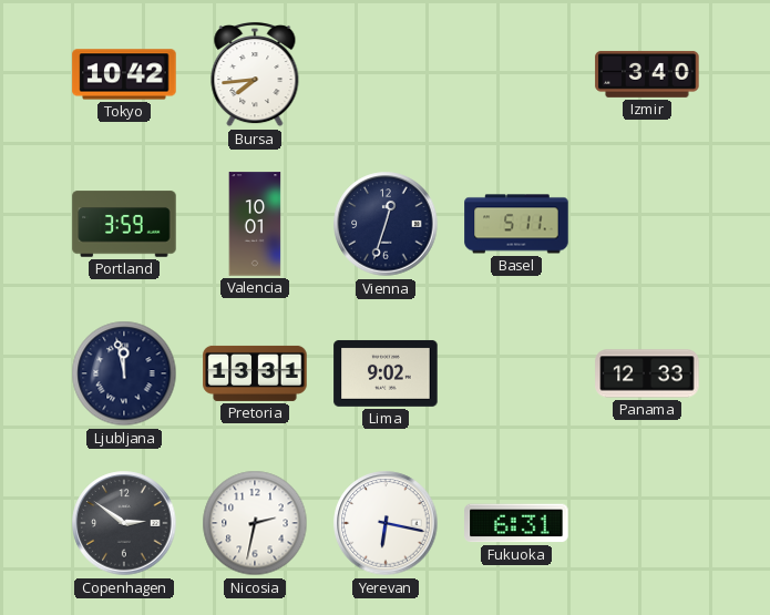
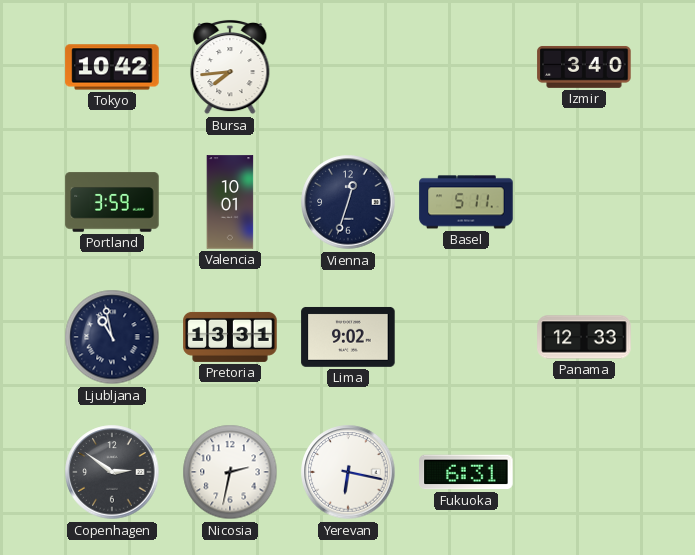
Ljubljana: 11:58 -> 10:58
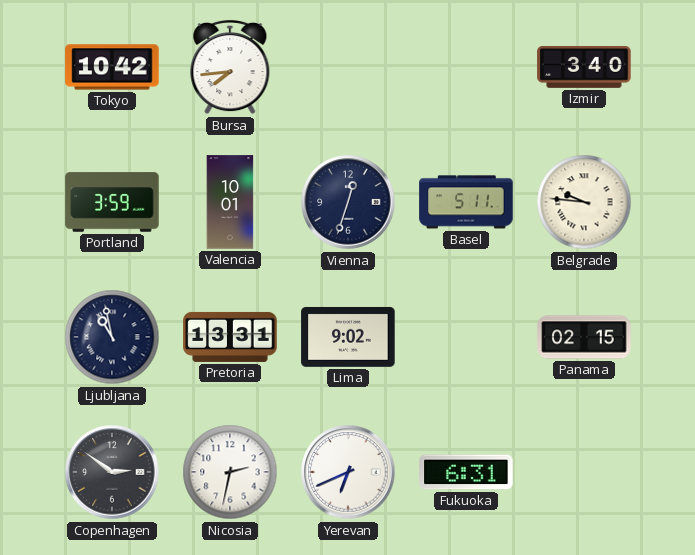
Belgrade: none -> 9:46
Panama: 12:33 -> 02:15
Yerevan: 6:17 -> 6:41
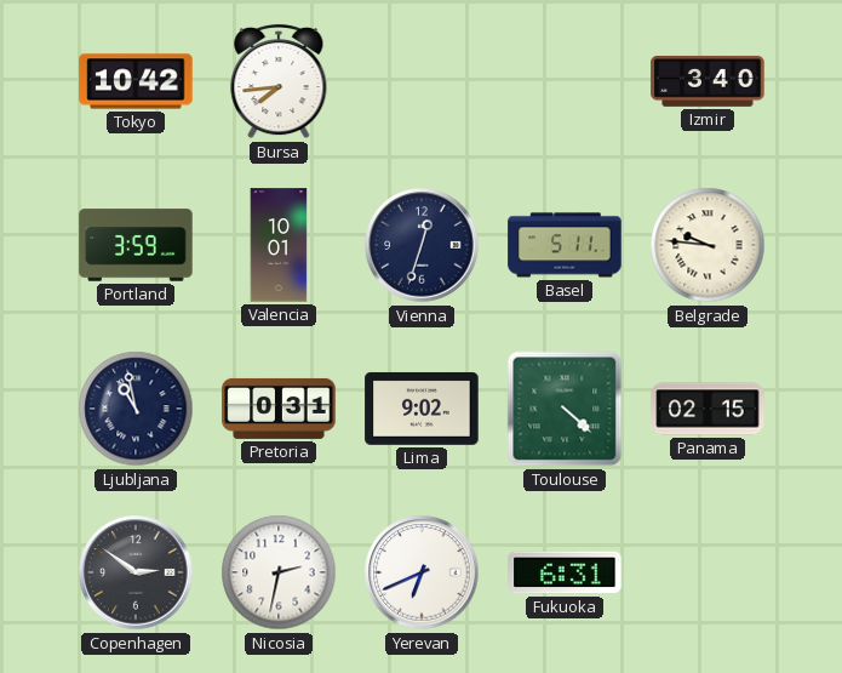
Pretoria: 13:31 -> 0:31
Toulouse: none -> 4:22
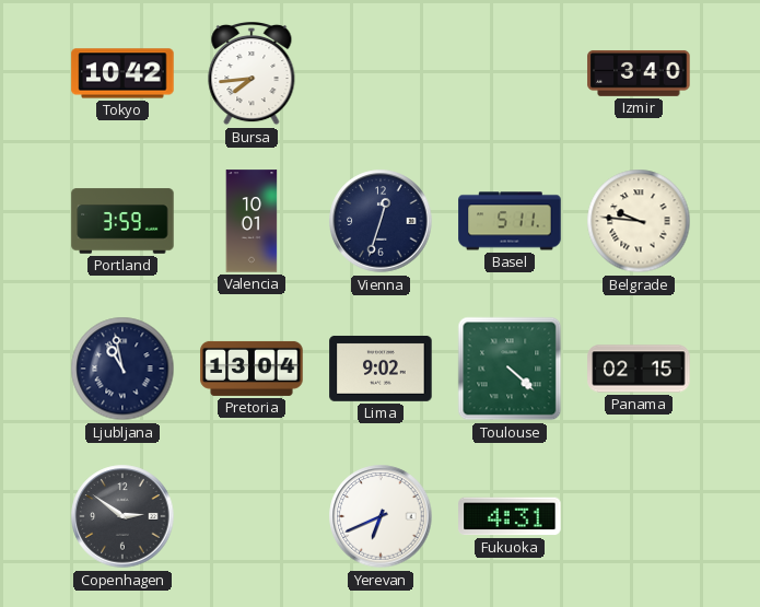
Pretoria: 0:31 -> 13:04
Nicosia: 2:32 -> none
Fukuoka: 6:31 -> 4:31
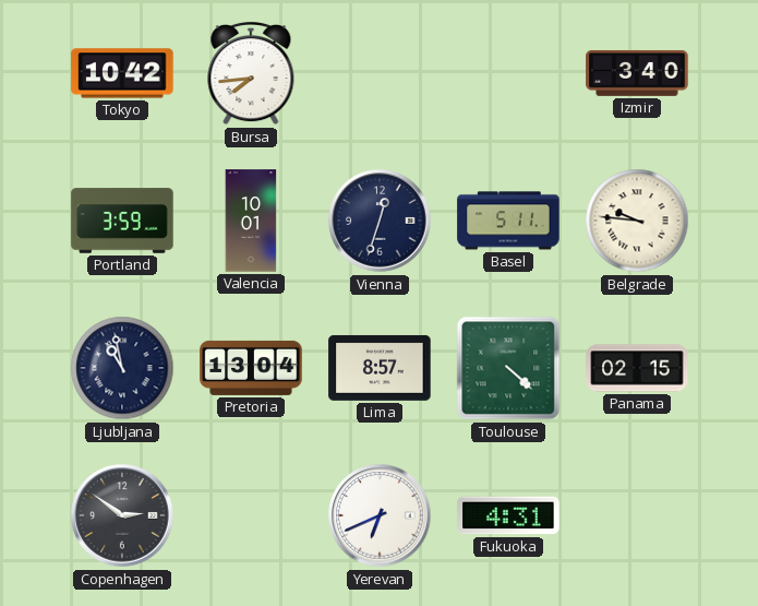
Lima: 9:02 -> 8:57
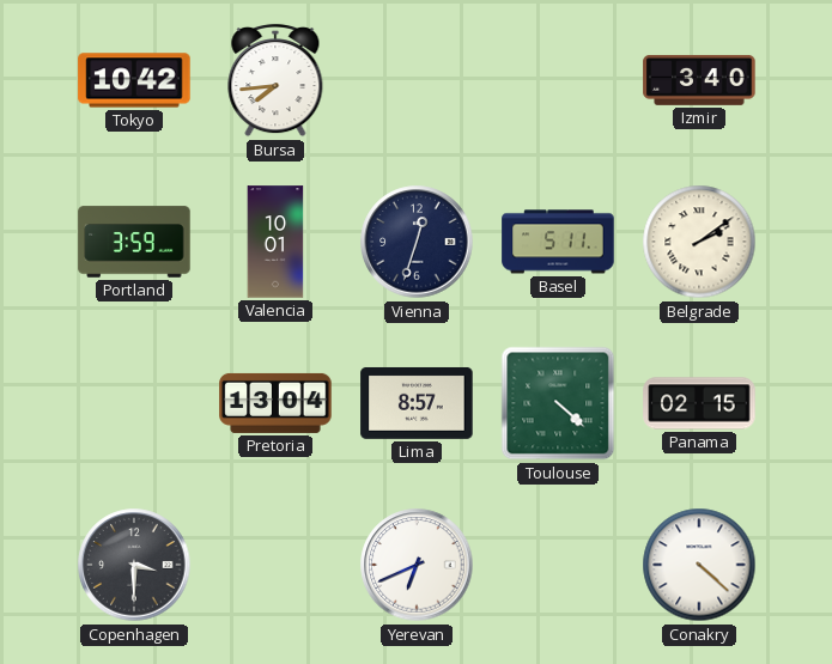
Belgrade: 9:46 -> 2:09
Ljubljana: 10:58 -> none
Copenhagen: 2:51 -> 3:30
Fukuoka: 4:31 -> none
Conakry: none -> 4:22
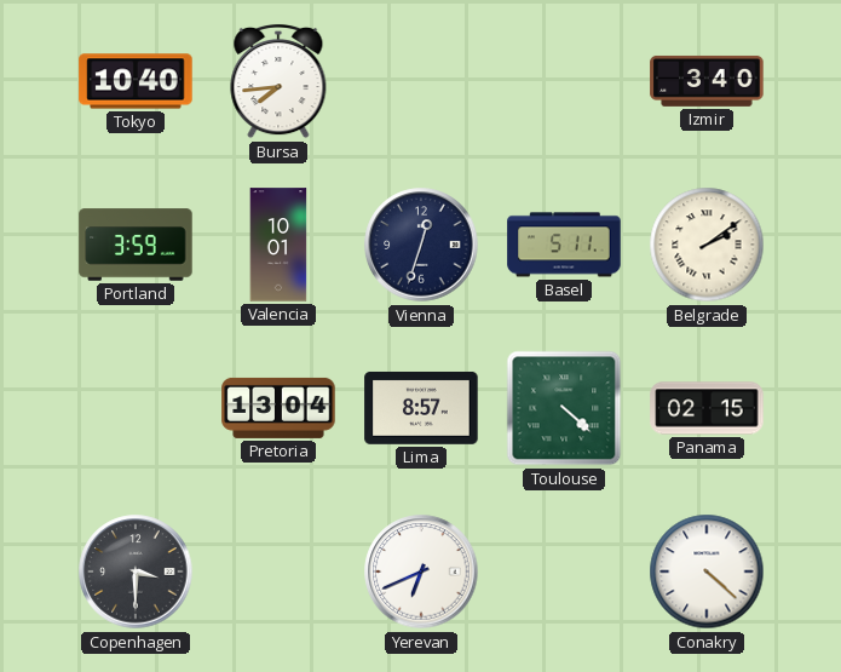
Tokyo: 10:42 -> 10:40
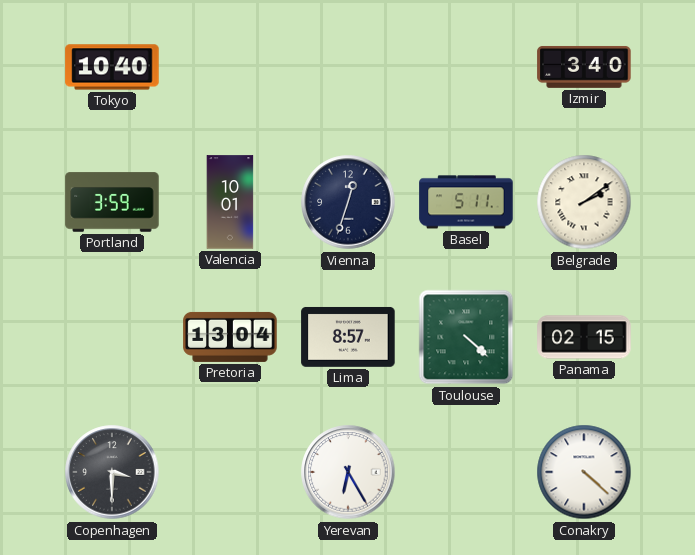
Bursa: 7:44 -> none
Yerevan: 6:41 -> 6:25
